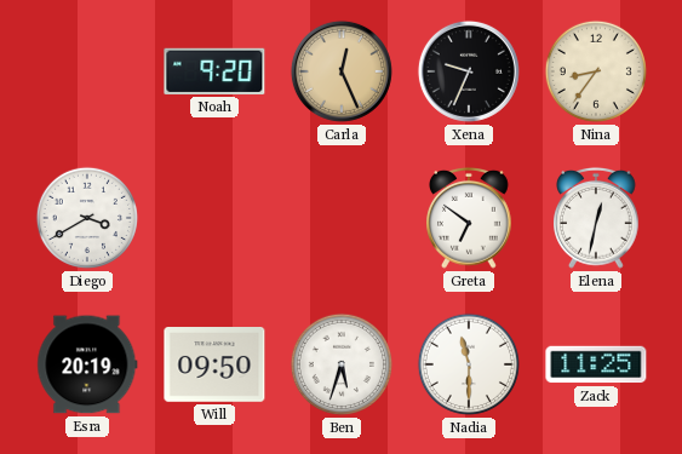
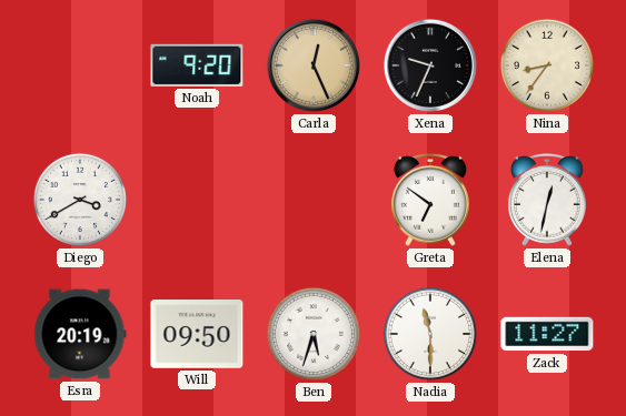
Zack: 11:25 -> 11:27
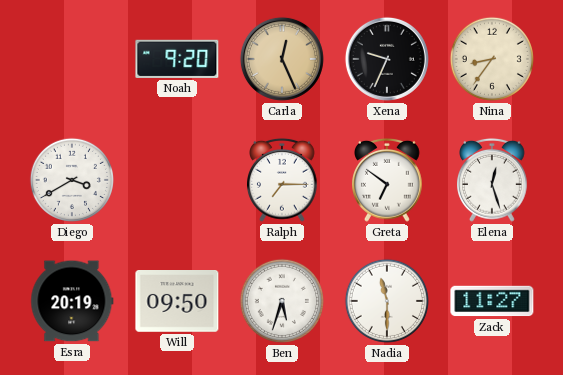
Ralph: none -> 7:15
Elena: 12:32 -> 12:27
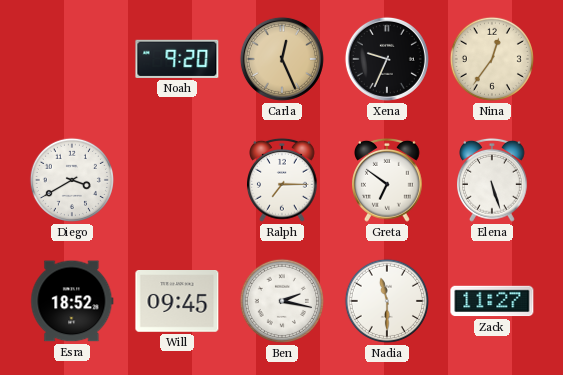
Nina: 8:36 -> 12:36
Elena: 12:27 -> 5:27
Esra: 20:19 -> 18:52
Will: 09:50 -> 09:45
Ben: 5:33 -> 2:17
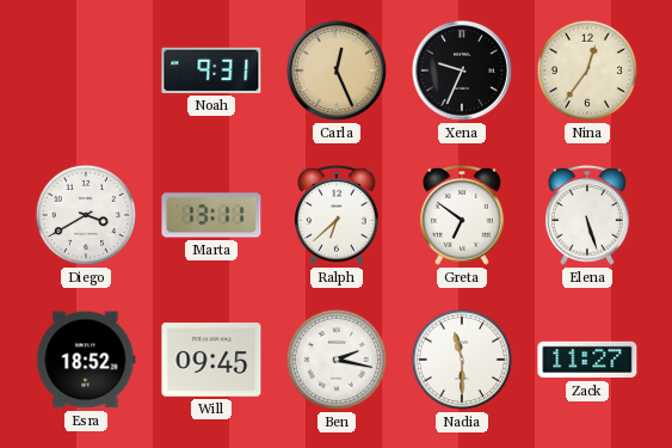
Noah: 9:20 -> 9:31
Marta: none -> 13:11
Ralph: 7:15 -> 6:38
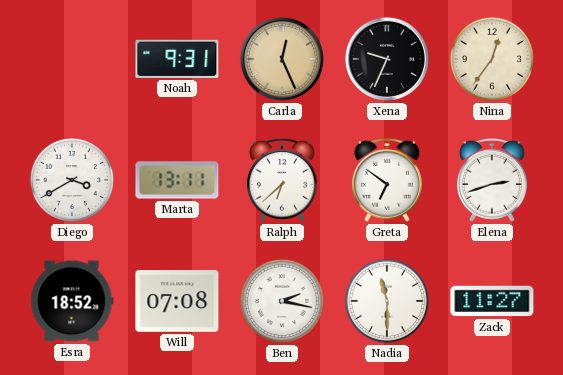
Elena: 5:27 -> 2:42
Will: 09:45 -> 07:08
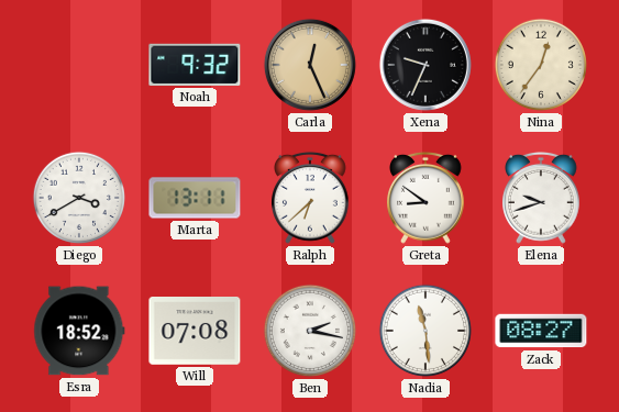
Noah: 9:31 -> 9:32
Greta: 6:51 -> 8:51
Elena: 2:42 -> 9:42
Nadia: 11:30 -> 11:29
Zack: 11:27 -> 08:27
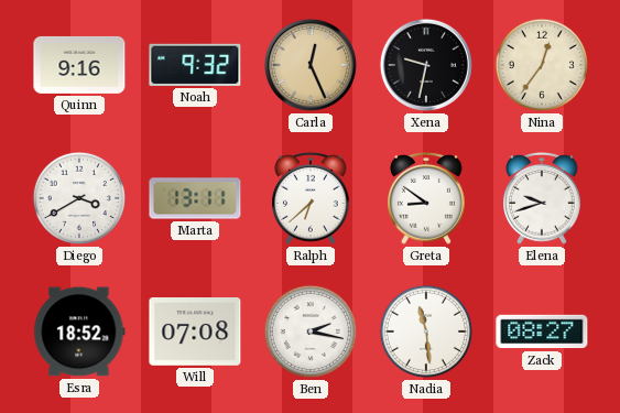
Quinn: none -> 9:16
Xena: 9:34 -> 9:32
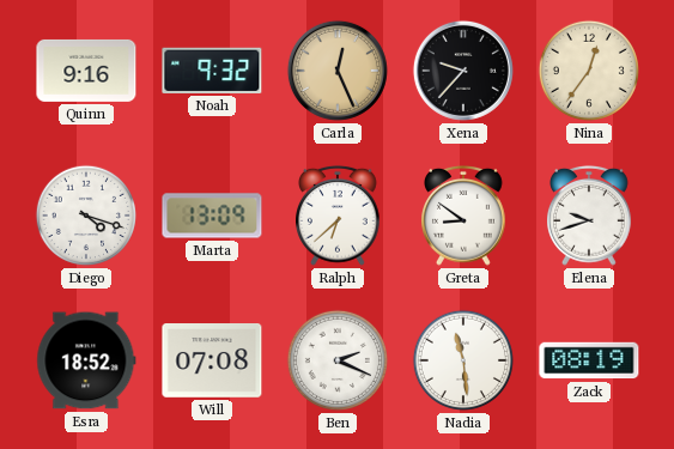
Xena: 9:32 -> 9:37
Diego: 3:40 -> 4:18
Marta: 13:11 -> 13:09
Ben: 2:17 -> 2:19
Zack: 08:27 -> 08:19
